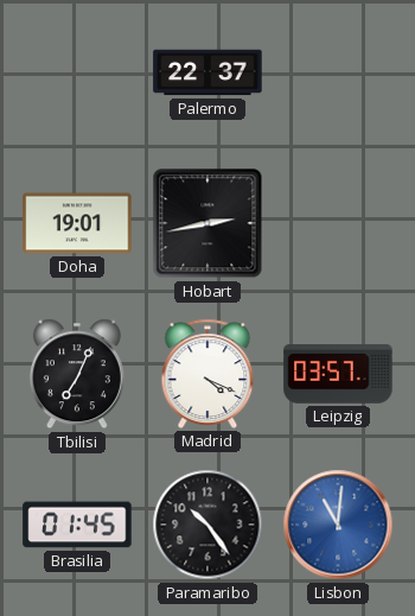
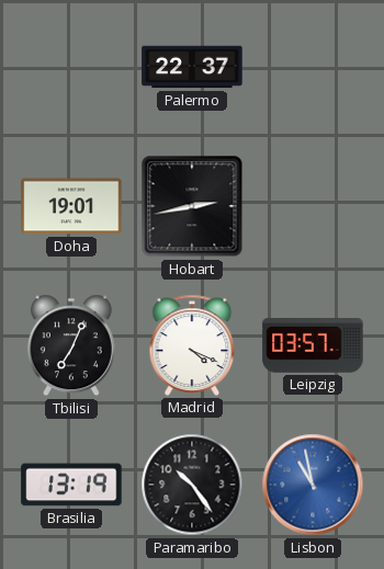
Brasilia: 01:45 -> 13:19
Lisbon: 11:01 -> 10:58
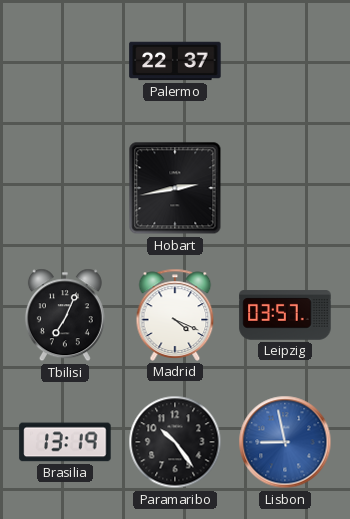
Doha: 19:01 -> none
Lisbon: 10:58 -> 8:58
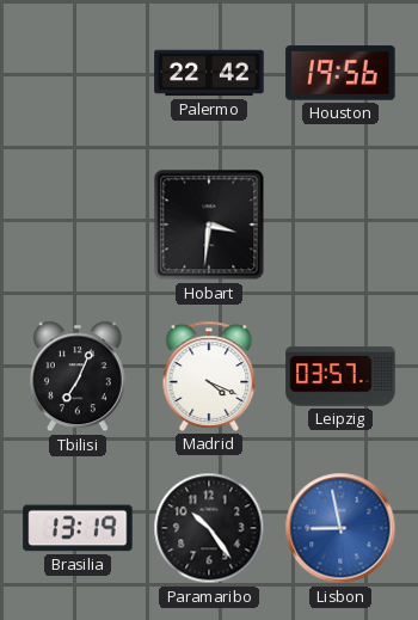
Palermo: 22:37 -> 22:42
Houston: none -> 19:56
Hobart: 2:43 -> 3:31
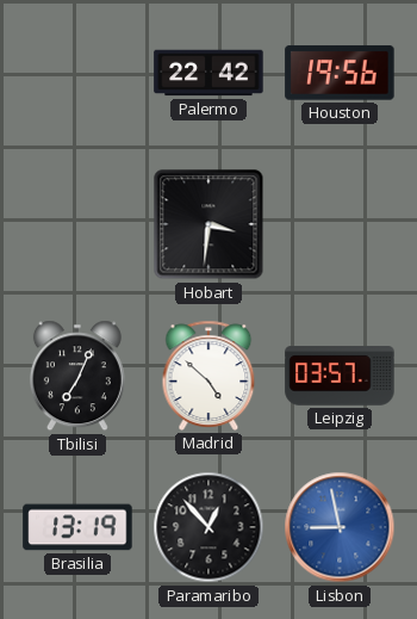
Madrid: 4:19 -> 4:52
Paramaribo: 10:24 -> 12:53
